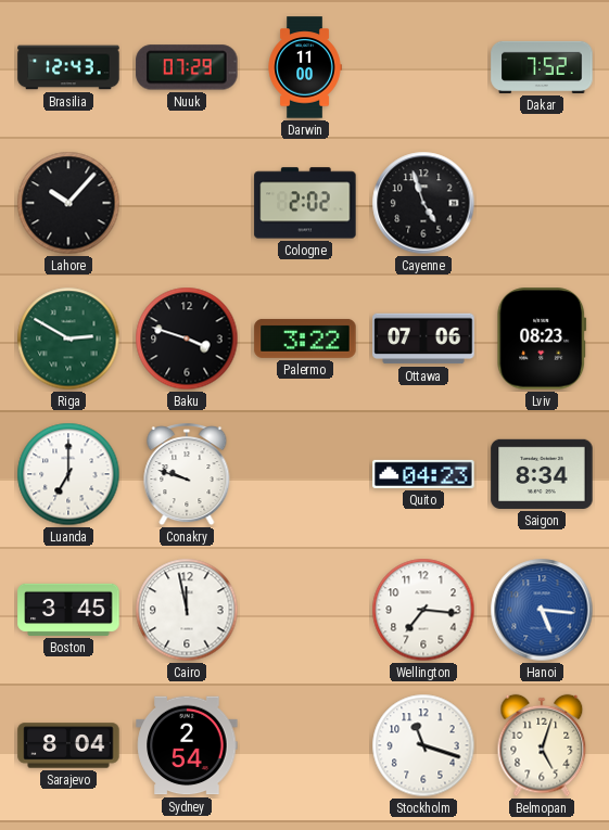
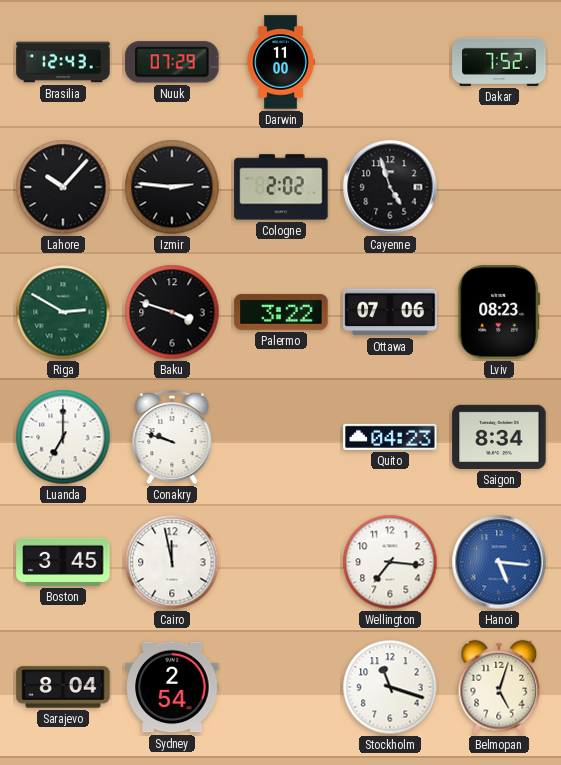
Izmir: none -> 2:46
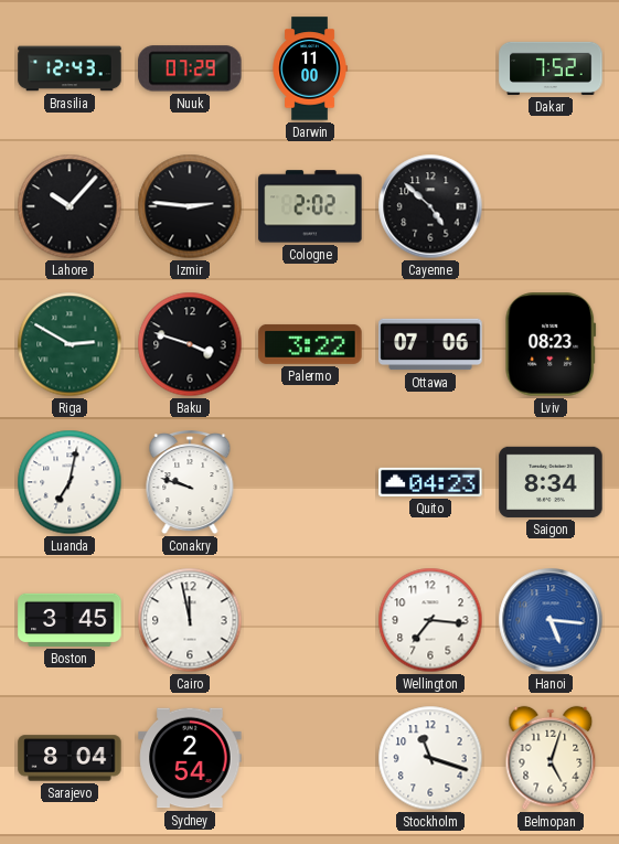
Cayenne: 4:57 -> 4:52
Luanda: 7:00 -> 7:02
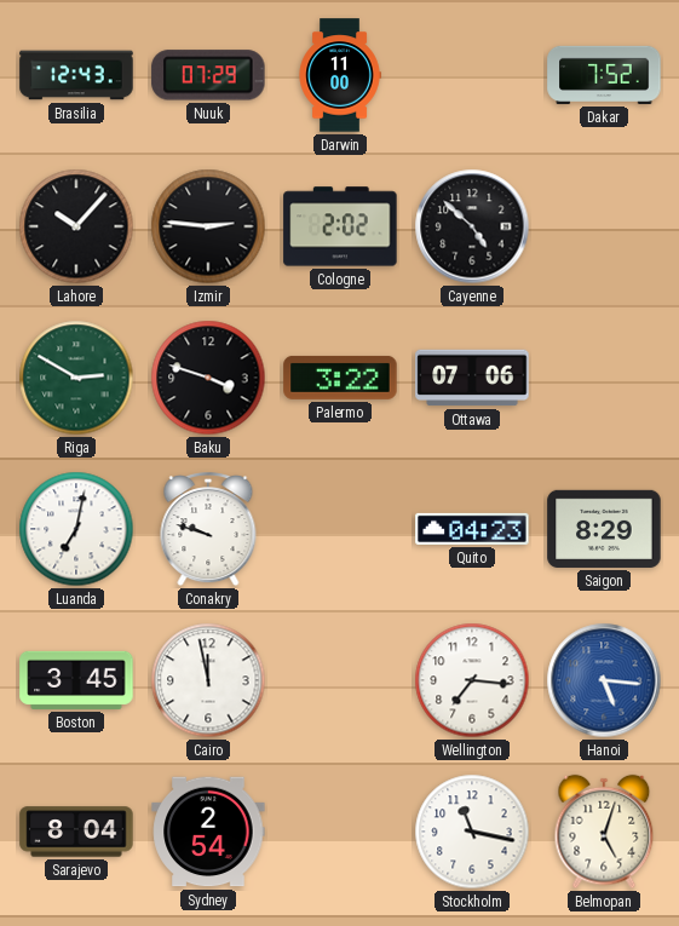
Lviv: 08:23 -> none
Saigon: 8:34 -> 8:29
Stockholm: 11:18 -> 11:17
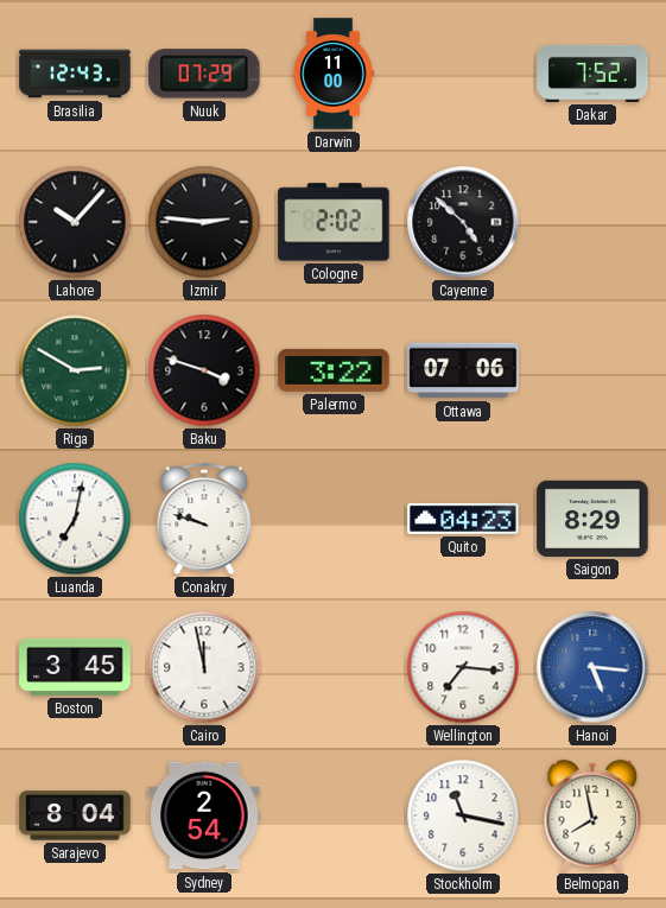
Belmopan: 5:03 -> 7:58
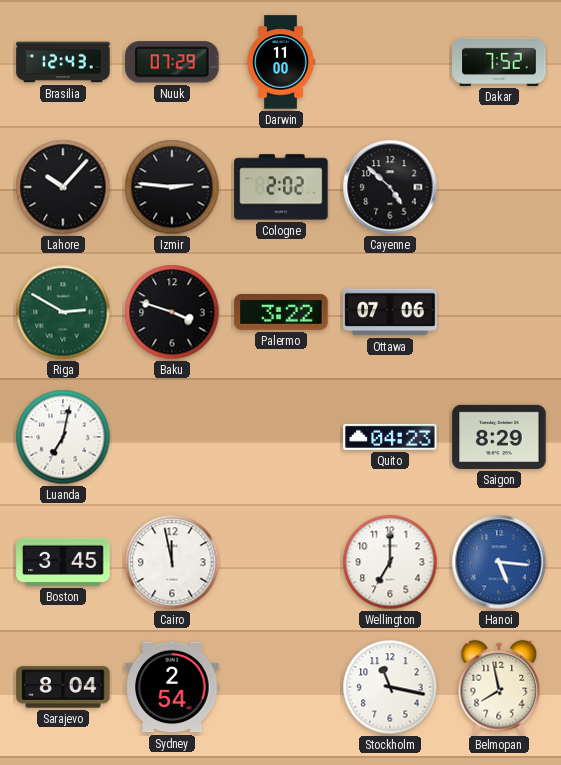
Conakry: 9:48 -> none
Wellington: 7:16 -> 7:00
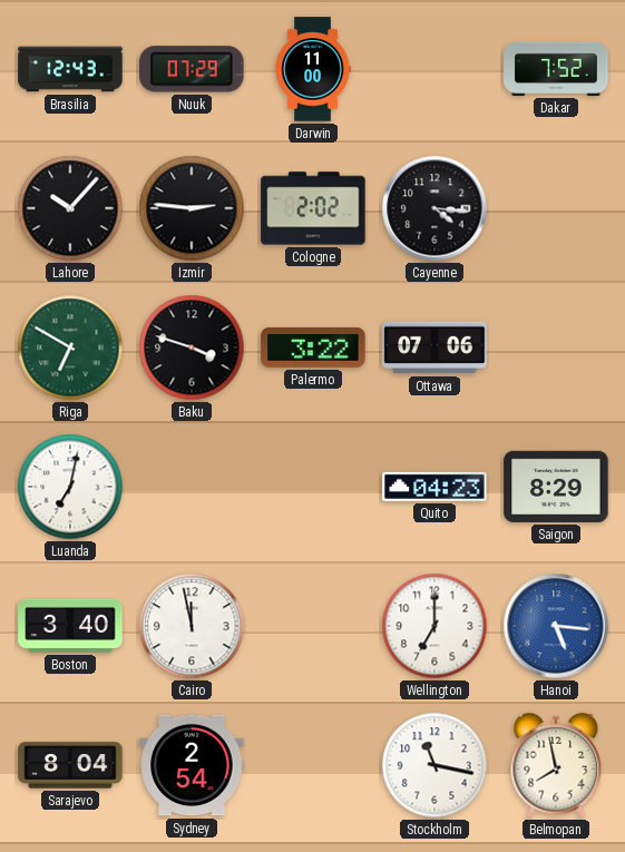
Cayenne: 4:52 -> 4:16
Riga: 2:50 -> 6:50
Boston: 3:45 -> 3:40
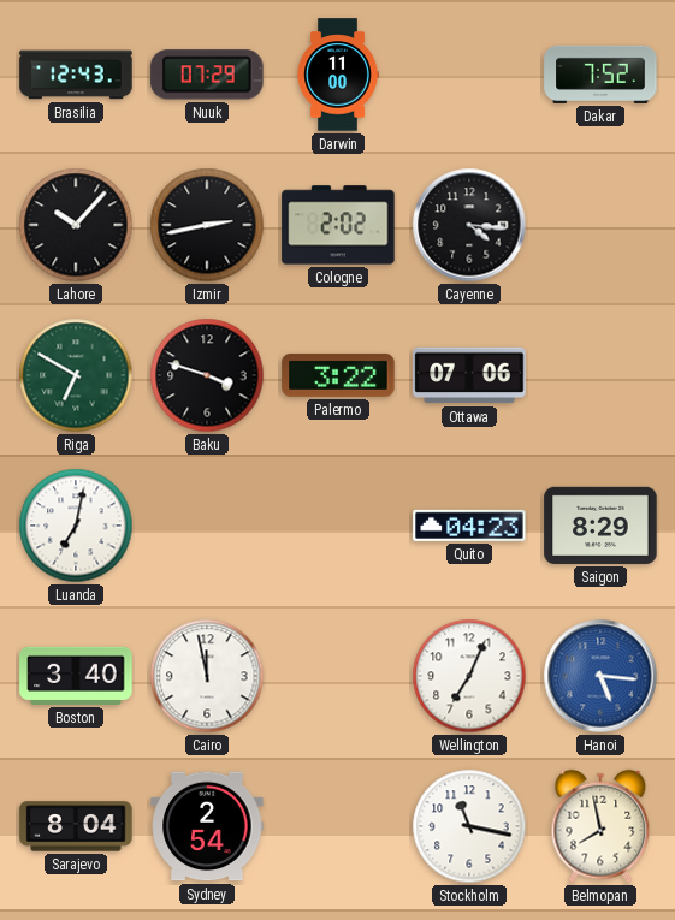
Izmir: 2:46 -> 2:43
Wellington: 7:00 -> 7:04
